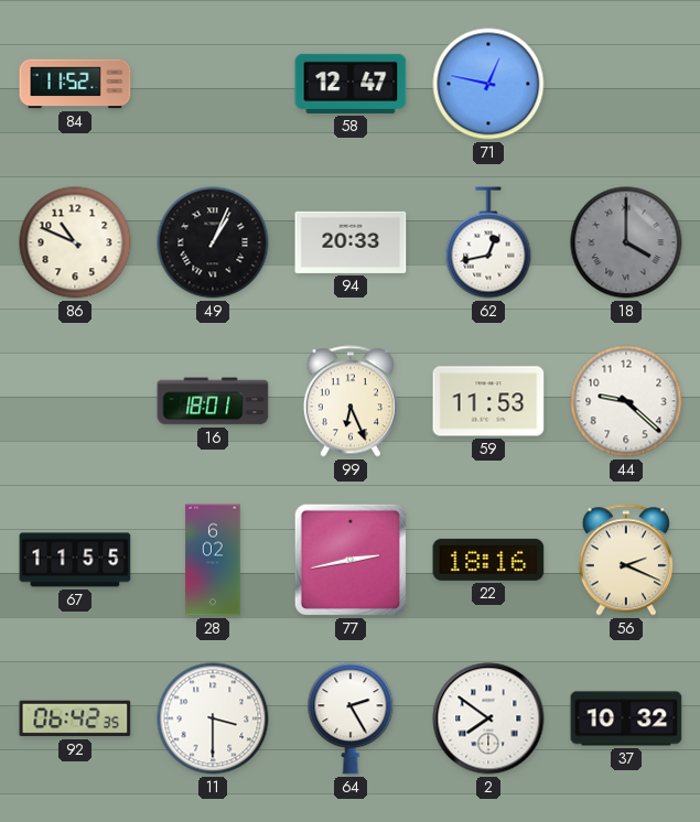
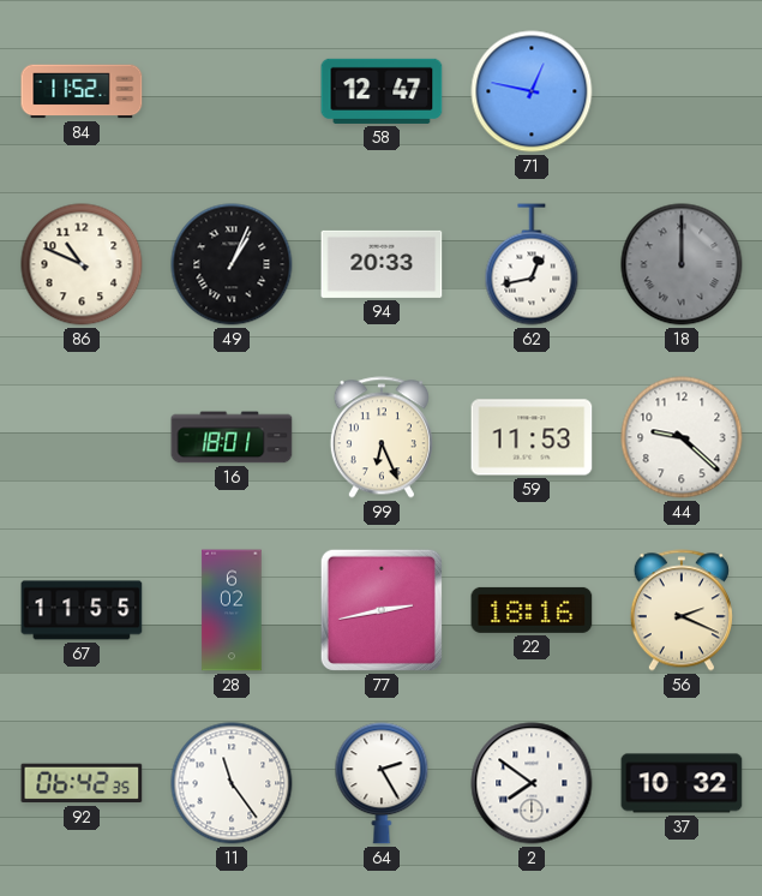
18: 4:00 -> 12:00
11: 3:30 -> 11:24
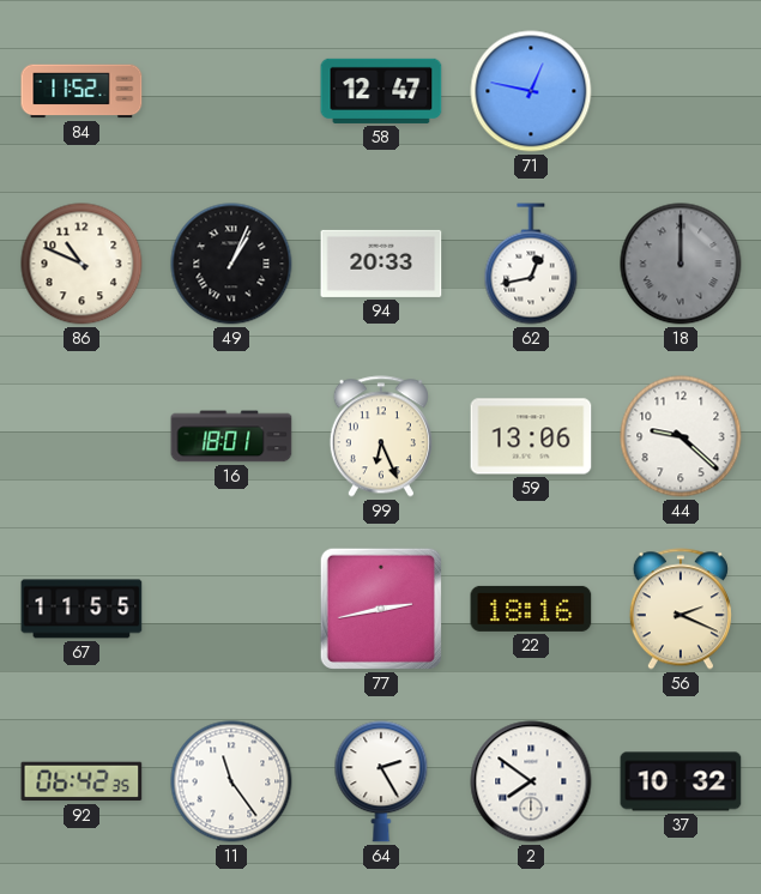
59: 11:53 -> 13:06
28: 6:02 -> none
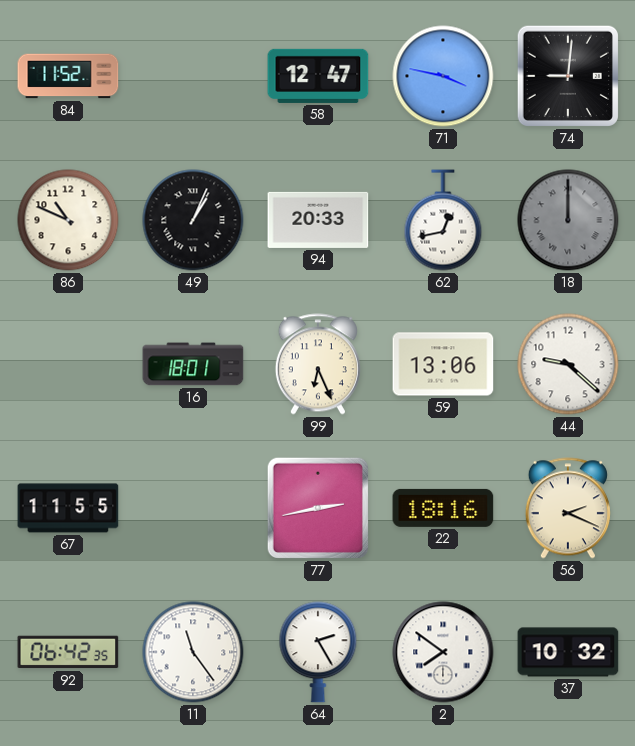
71: 12:47 -> 3:47
74: none -> 9:01
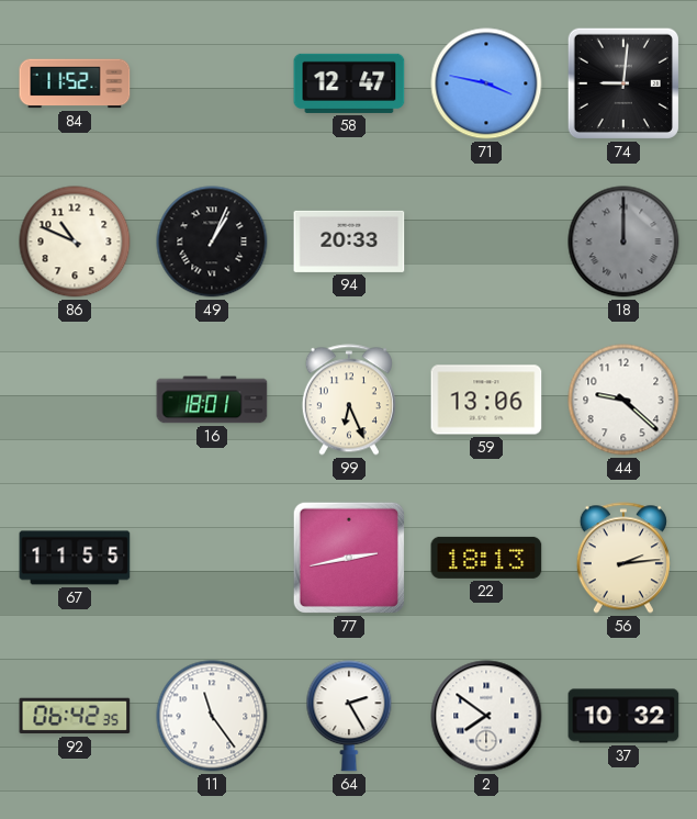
62: 12:43 -> none
22: 18:16 -> 18:13
56: 2:19 -> 2:14
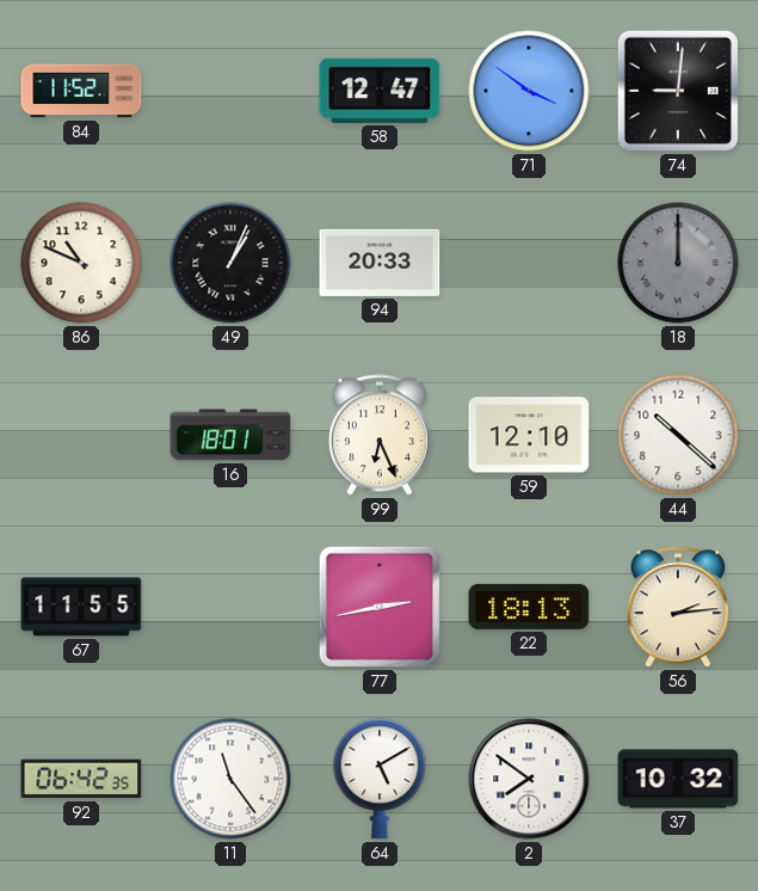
71: 3:47 -> 3:51
59: 13:06 -> 12:10
44: 9:22 -> 10:22
64: 2:25 -> 5:10
